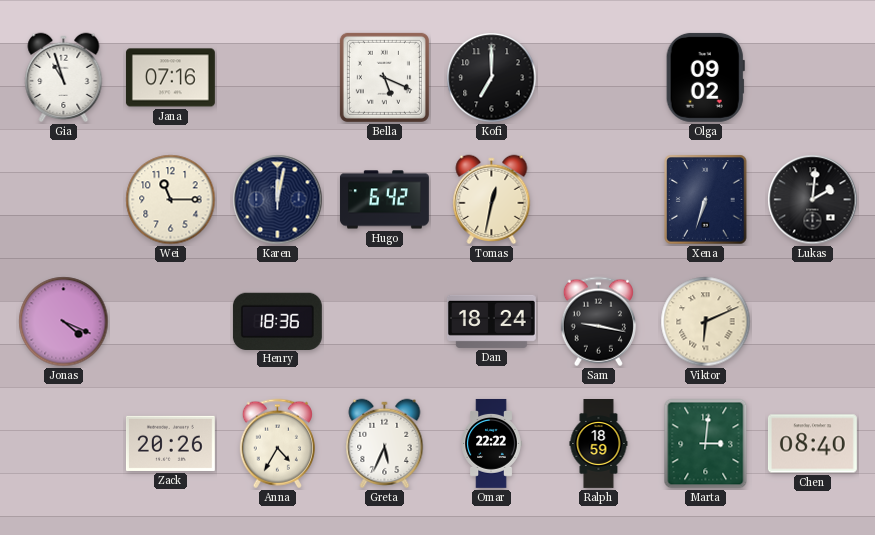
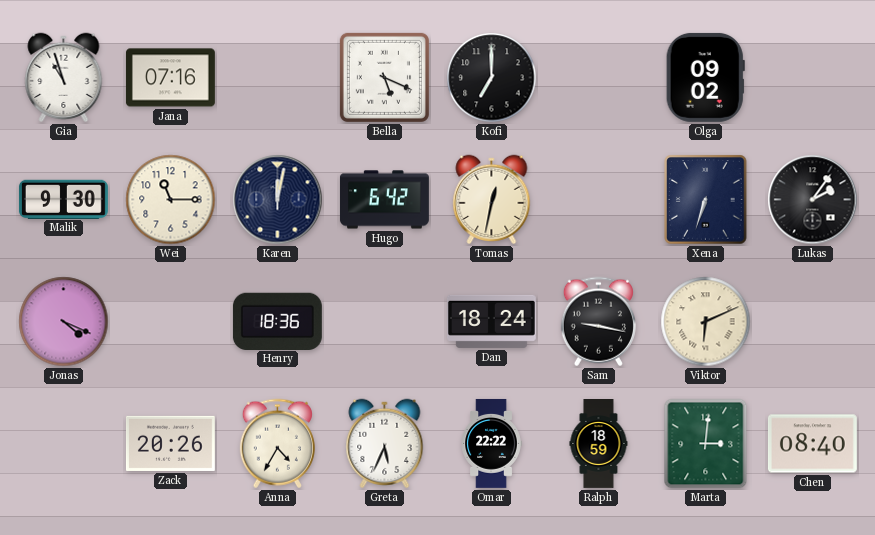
Malik: none -> 9:30
Lukas: 2:01 -> 2:06
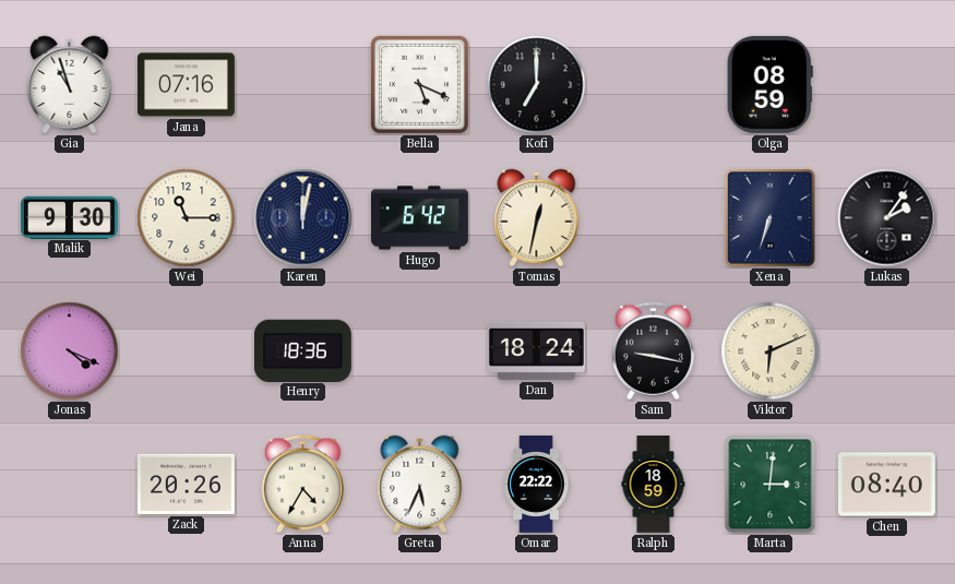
Olga: 09:02 -> 08:59
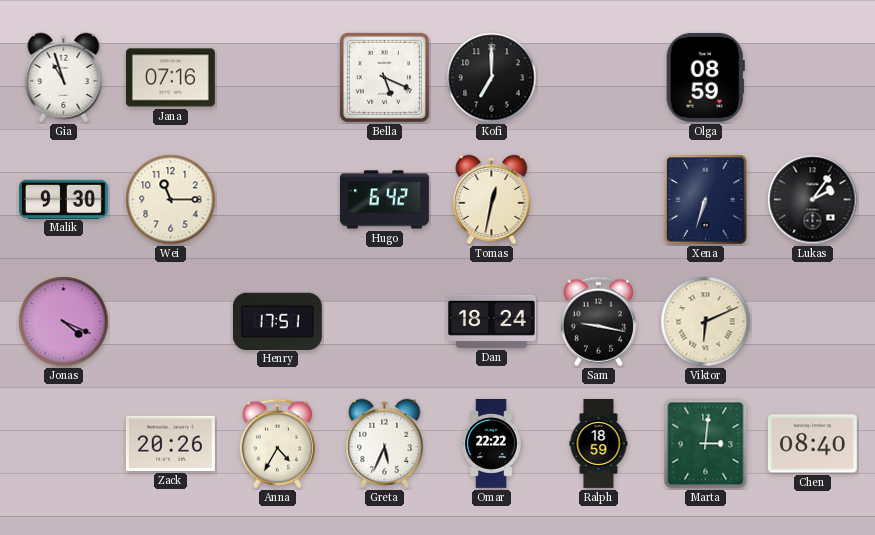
Karen: 12:02 -> none
Henry: 18:36 -> 17:51
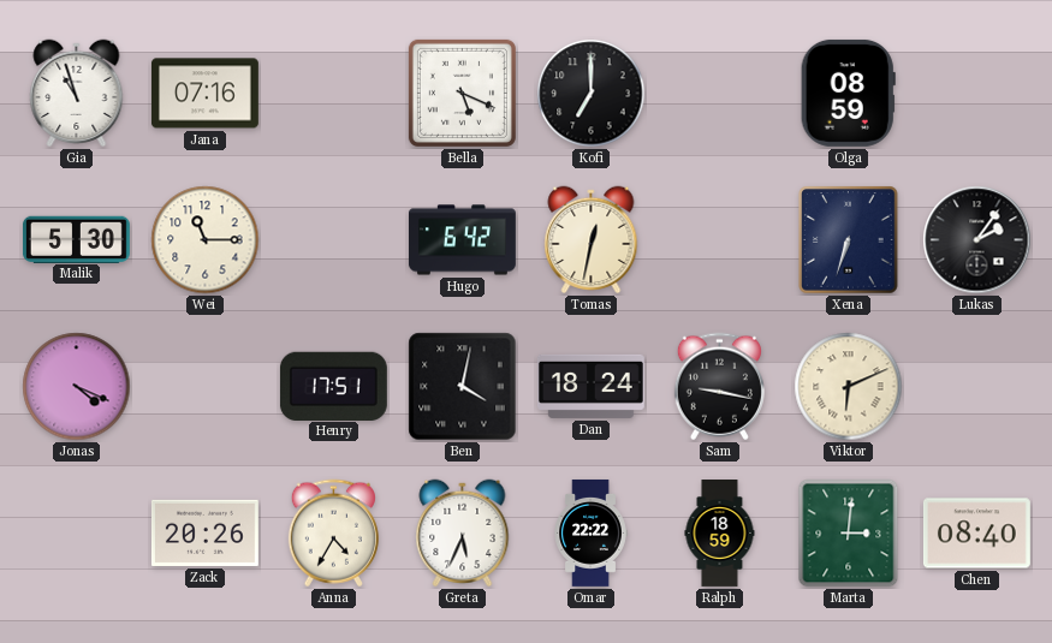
Malik: 9:30 -> 5:30
Ben: none -> 4:02
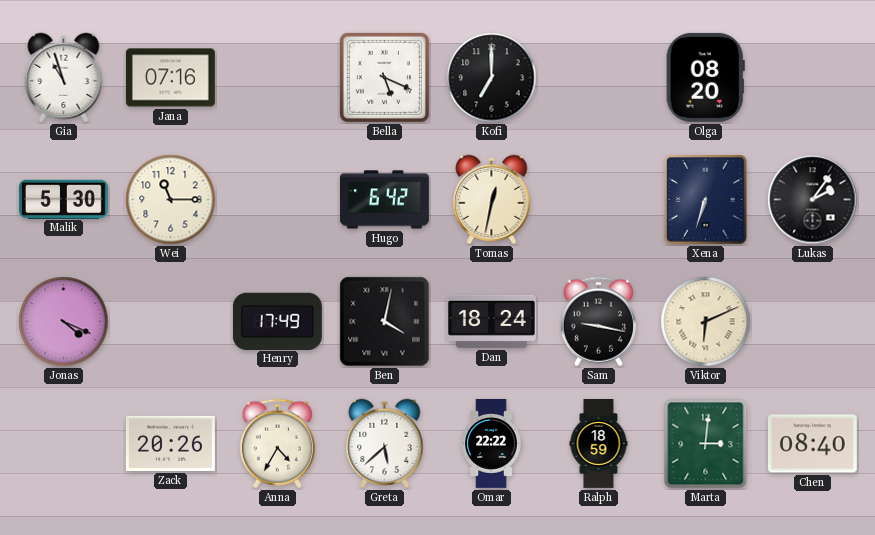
Olga: 08:59 -> 08:20
Henry: 17:51 -> 17:49
Greta: 5:34 -> 5:38
